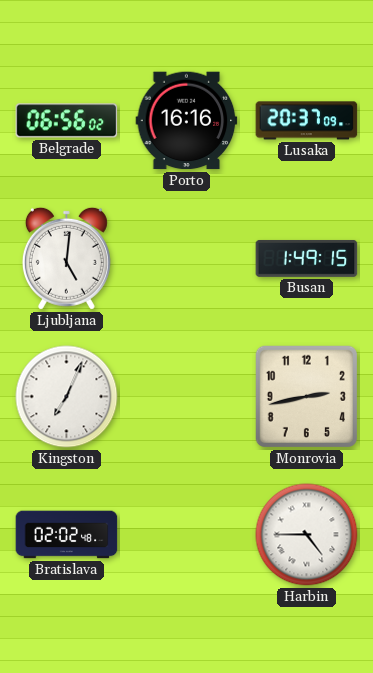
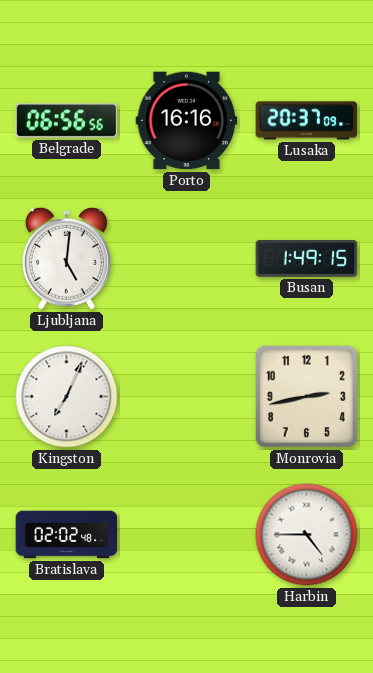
Belgrade: 06:56:02 -> 06:56:56
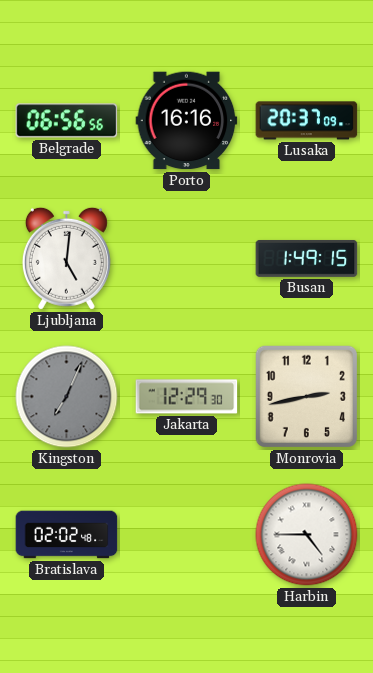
Kingston dial: white -> grey
Jakarta: none -> 12:29
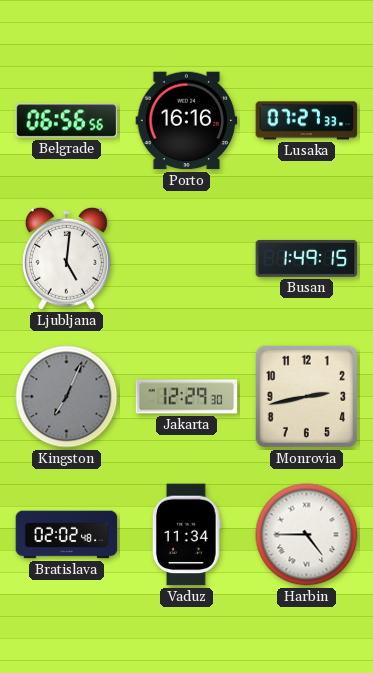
Lusaka: 20:37 -> 07:27
Vaduz: none -> 11:34
